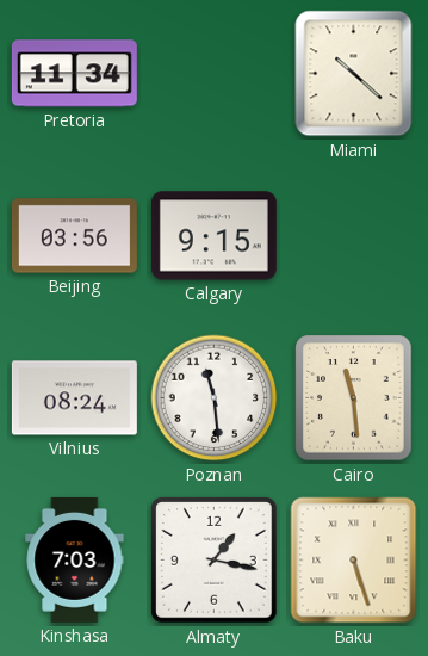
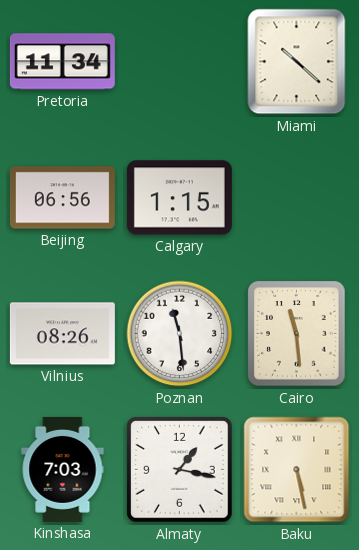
Beijing: 03:56 -> 06:56
Calgary: 9:15 -> 1:15
Vilnius: 08:24 -> 08:26
Baku: 5:27 -> 5:28
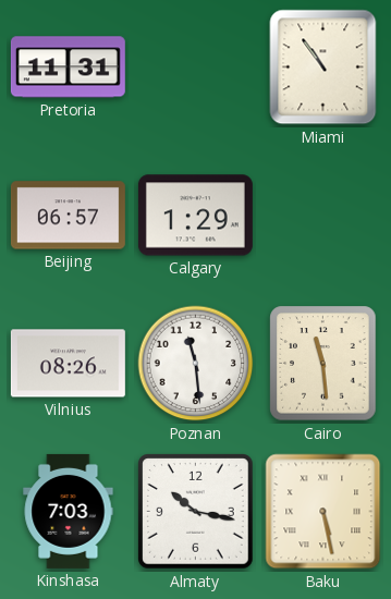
Pretoria: 11:34 -> 11:31
Miami: 10:22 -> 10:54
Beijing: 06:56 -> 06:57
Calgary: 1:15 -> 1:29
Almaty: 1:17 -> 10:17
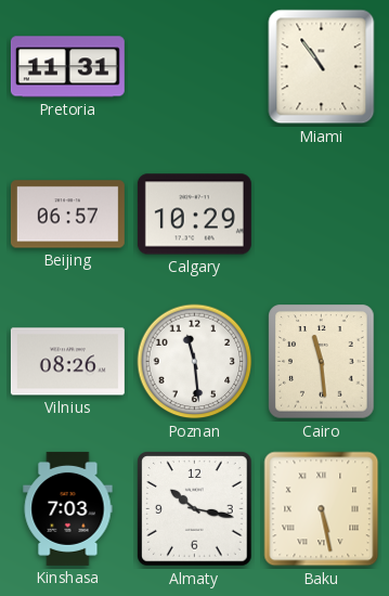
Calgary: 1:29 -> 10:29
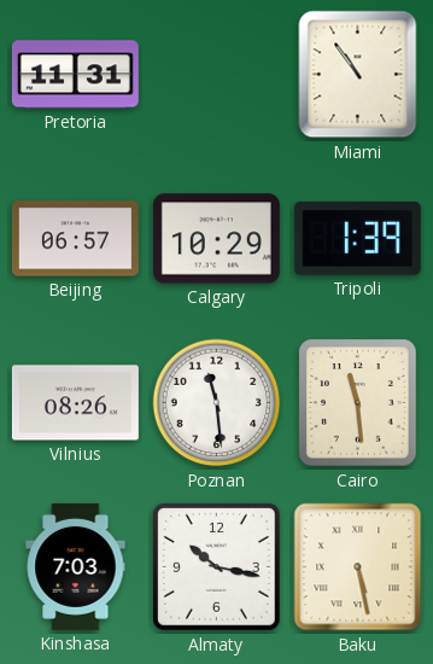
Tripoli: none -> 1:39
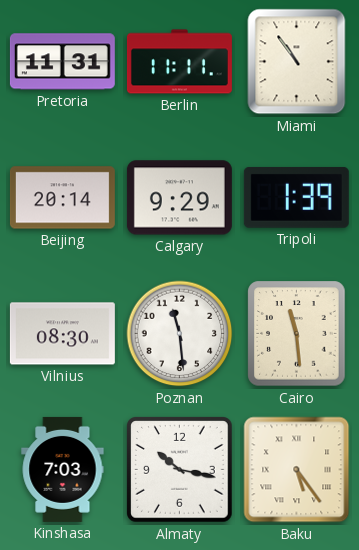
Berlin: none -> 11:11
Beijing: 06:57 -> 20:14
Calgary: 10:29 -> 9:29
Vilnius: 08:26 -> 08:30
Baku: 5:28 -> 5:24
